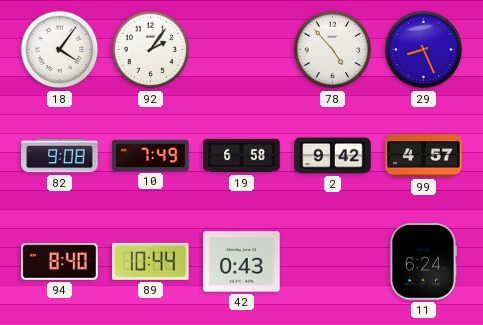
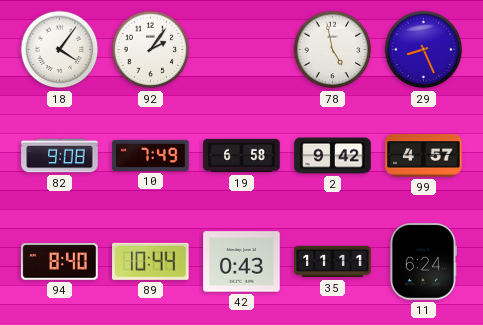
78: 4:53 -> 4:58
35: none -> 11:11
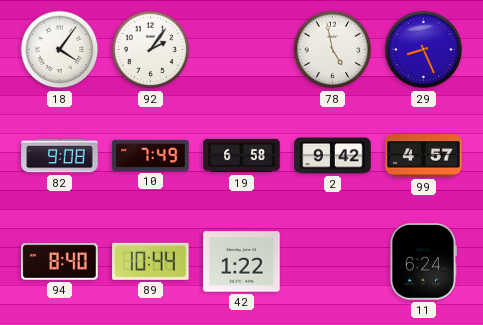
42: 0:43 -> 1:22
35: 11:11 -> none
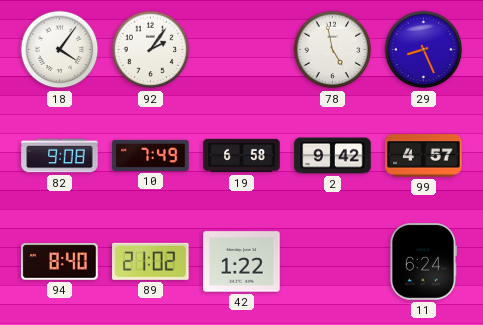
89: 10:44 -> 21:02
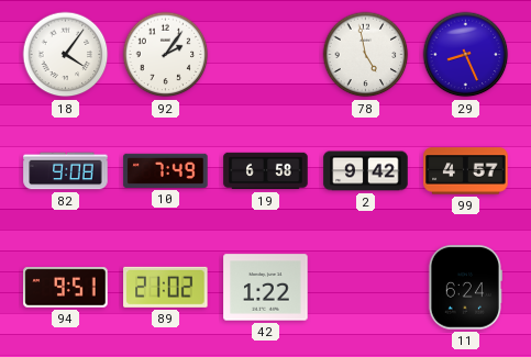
94: 8:40 -> 9:51
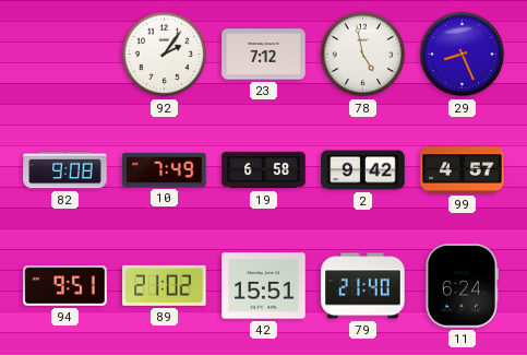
18: 4:06 -> none
23: none -> 7:12
42: 1:22 -> 15:51
79: none -> 21:40
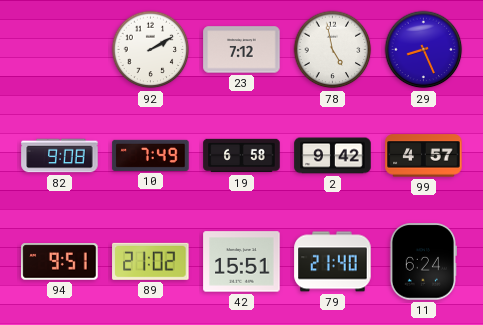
92: 2:06 -> 2:10
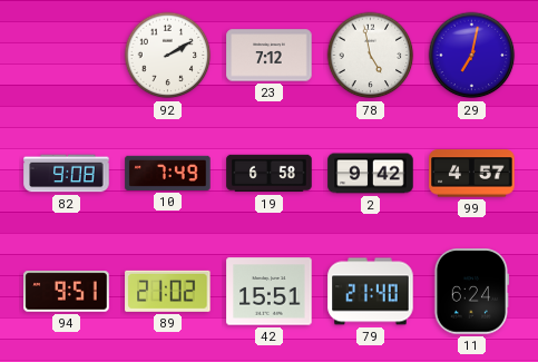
29: 8:26 -> 7:02
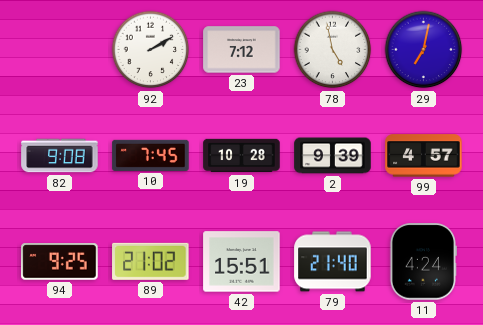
10: 7:49 -> 7:45
19: 6:58 -> 10:28
2: 9:42 -> 9:39
94: 9:51 -> 9:25
11: 6:24 -> 4:24
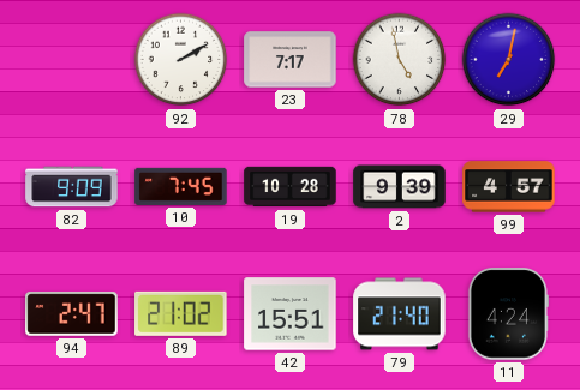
23: 7:12 -> 7:17
82: 9:08 -> 9:09
94: 9:25 -> 2:47
